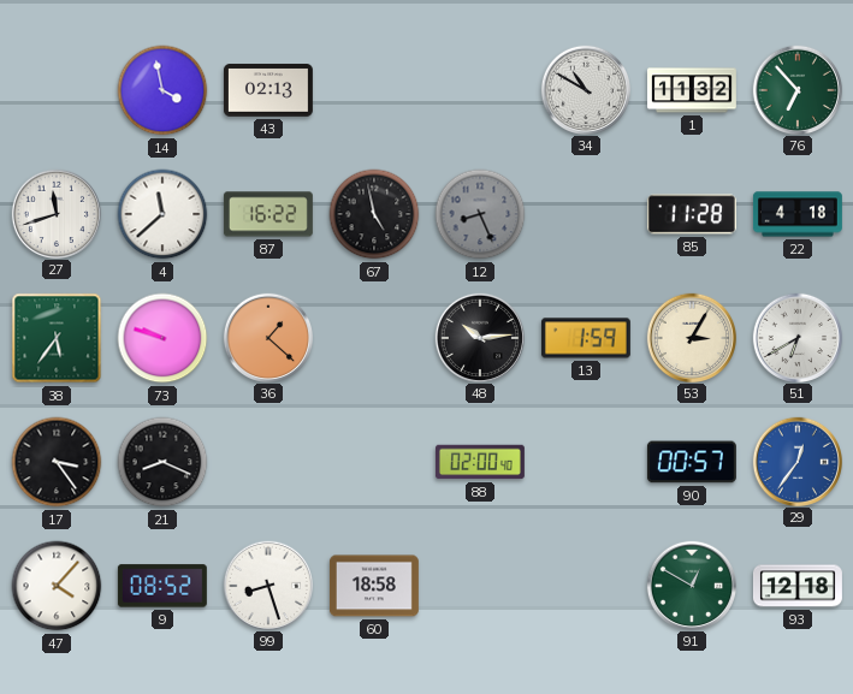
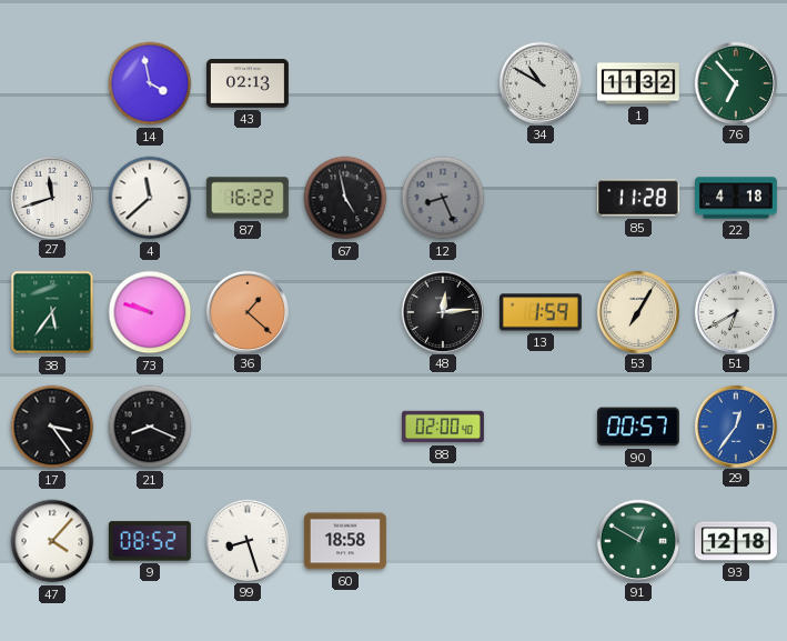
48: 10:14 -> 12:14
53: 3:05 -> 7:05
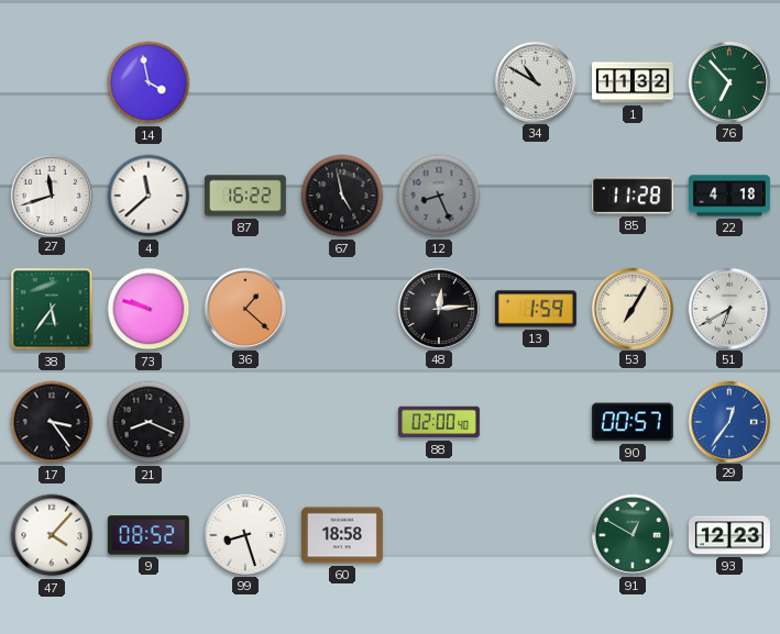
43: 02:13 -> none
93: 12:18 -> 12:23
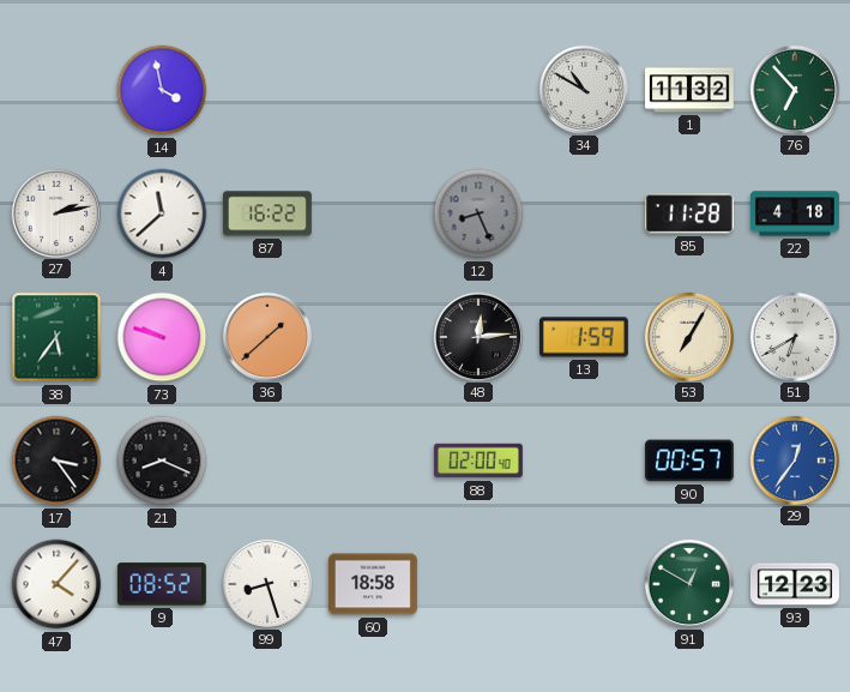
27: 11:42 -> 2:13
67: 4:58 -> none
36: 1:22 -> 1:38
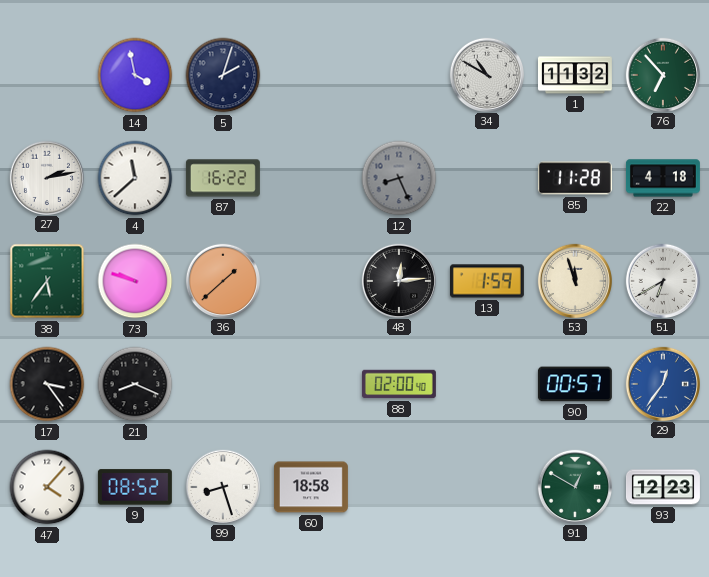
5: none -> 2:03
53: 7:05 -> 11:57
